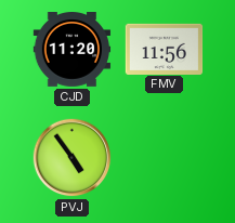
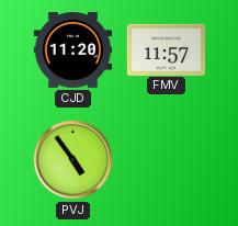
FMV: 11:56 -> 11:57
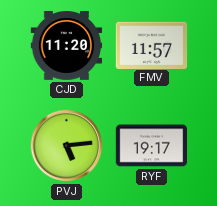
PVJ: 4:54 -> 5:14
RYF: none -> 19:17
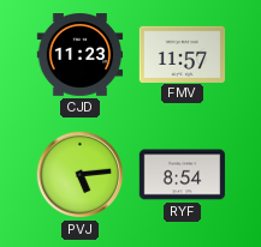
CJD: 11:20 -> 11:23
RYF: 19:17 -> 8:54
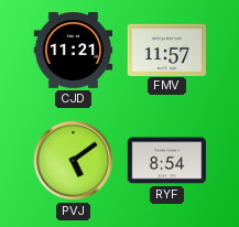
CJD: 11:23 -> 11:21
PVJ: 5:14 -> 5:09
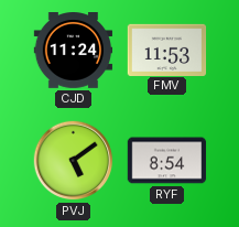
CJD: 11:21 -> 11:24
FMV: 11:57 -> 11:53
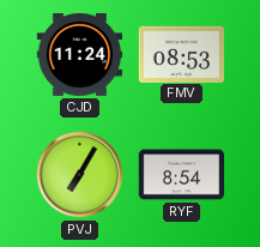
FMV: 11:53 -> 08:53
PVJ: 5:09 -> 7:05
